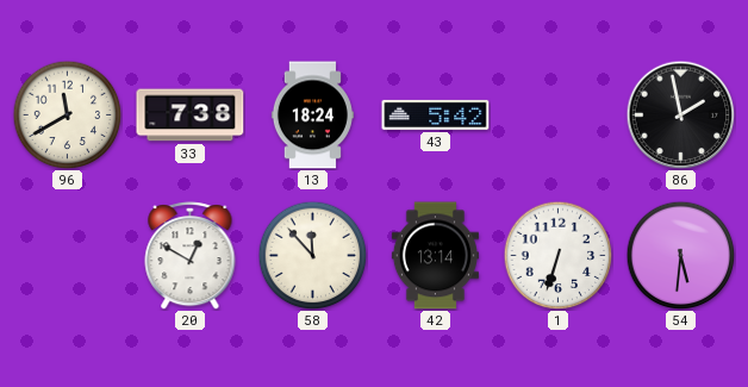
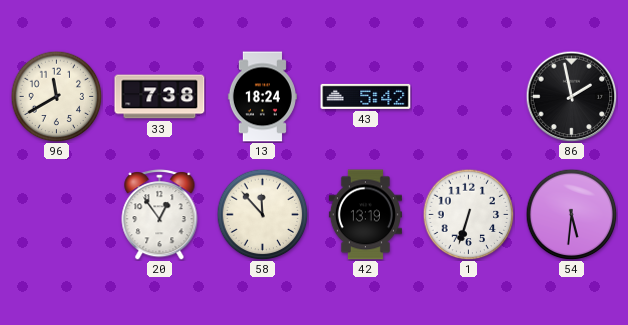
20: 12:50 -> 12:54
42: 13:14 -> 13:19
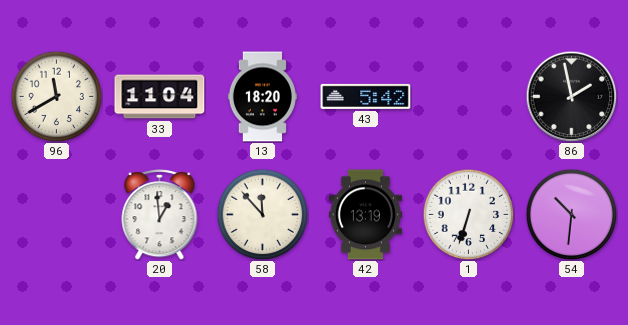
33: 7:38 -> 11:04
13: 18:24 -> 18:20
20: 12:54 -> 12:59
54: 5:31 -> 10:31
